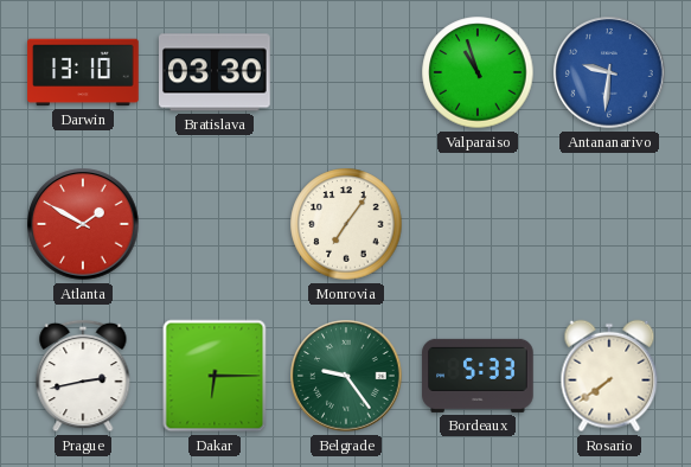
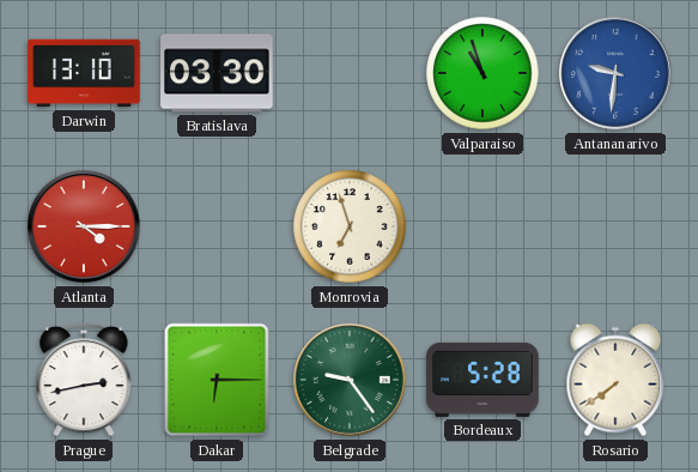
Atlanta: 1:50 -> 4:15
Monrovia: 7:06 -> 6:57
Bordeaux: 5:33 -> 5:28
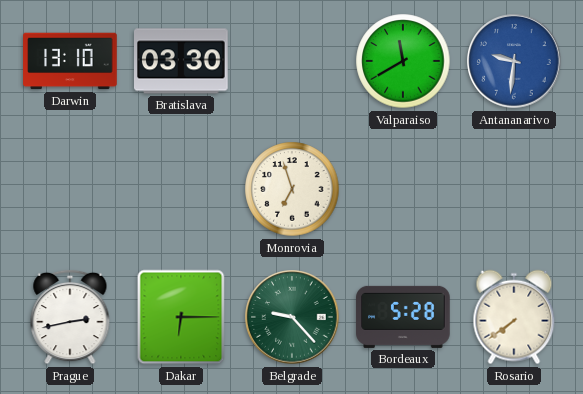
Valparaiso: 10:57 -> 11:40
Atlanta: 4:15 -> none
Belgrade: 9:24 -> 9:23
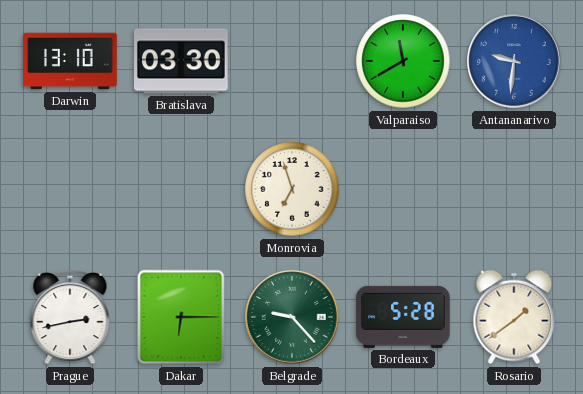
Rosario: 7:39 -> 1:39
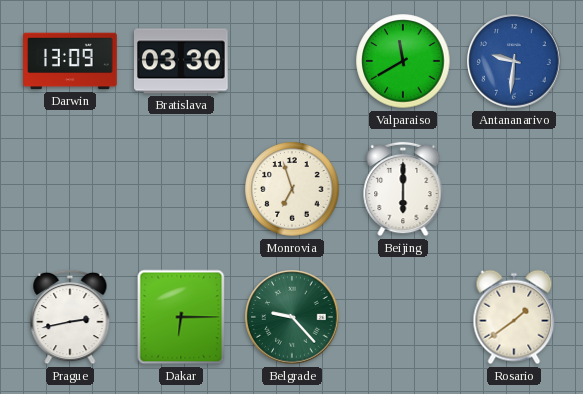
Darwin: 13:10 -> 13:09
Beijing: none -> 6:00
Bordeaux: 5:28 -> none
